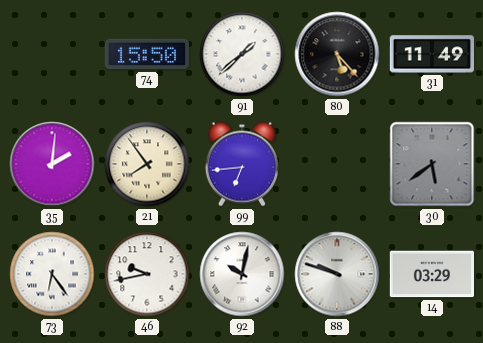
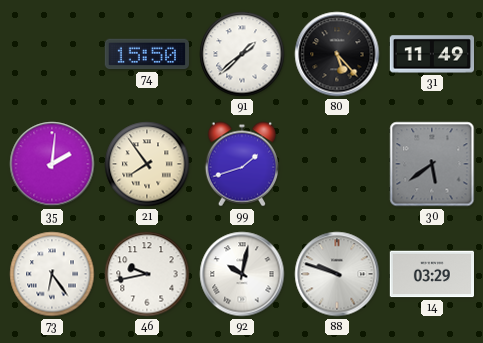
99: 6:44 -> 1:42
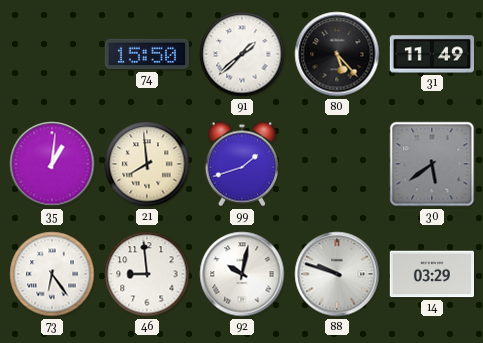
35: 2:01 -> 1:01
21: 7:54 -> 7:59
46: 9:43 -> 8:59
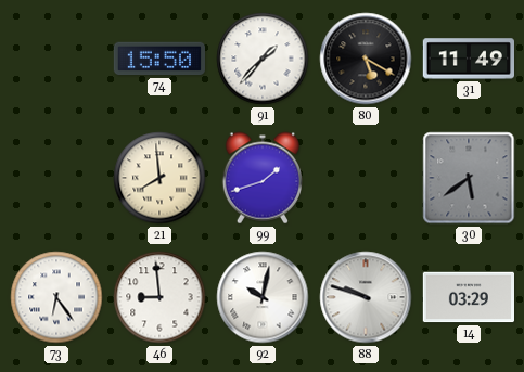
91: 1:38 -> 1:37
80: 5:23 -> 5:20
35: 1:01 -> none
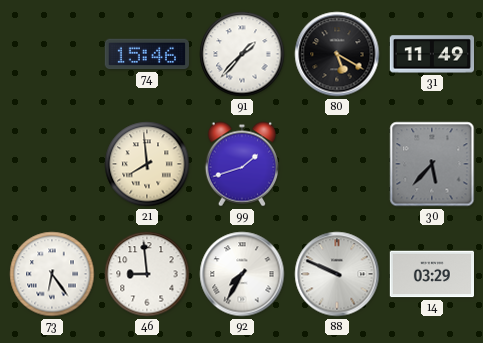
74: 15:50 -> 15:46
30: 5:39 -> 5:37
92: 10:02 -> 7:35
88: 9:48 -> 9:49
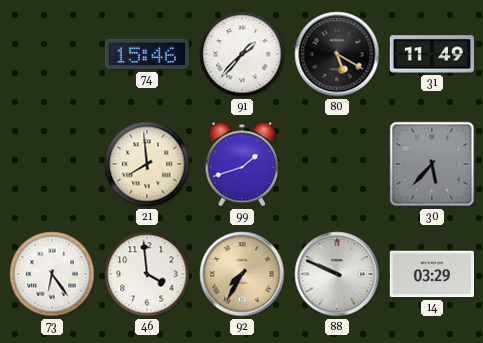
46: 8:59 -> 3:59
92 dial: white -> champagne
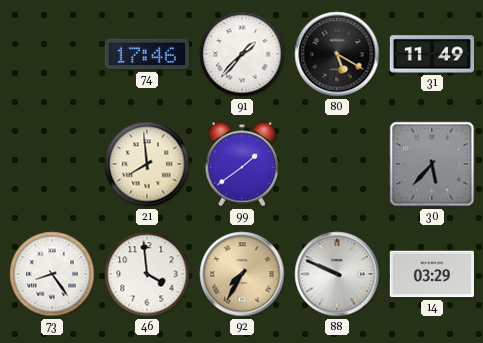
74: 15:46 -> 17:46
99: 1:42 -> 1:39
73: 6:24 -> 8:24
